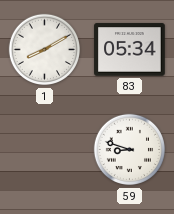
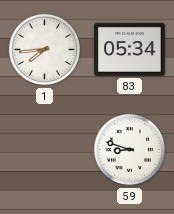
1: 8:10 -> 7:44
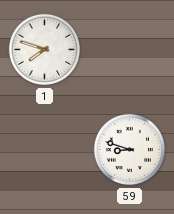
1: 7:44 -> 7:48
83: 05:34 -> none
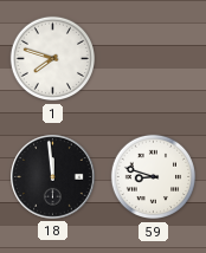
18: none -> 11:59
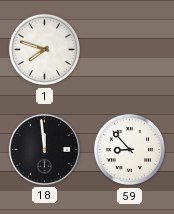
59: 8:48 -> 8:53
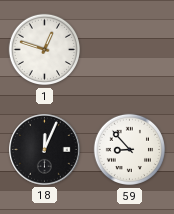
1: 7:48 -> 12:48
18: 11:59 -> 12:04
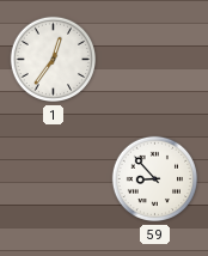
1: 12:48 -> 12:36
18: 12:04 -> none
